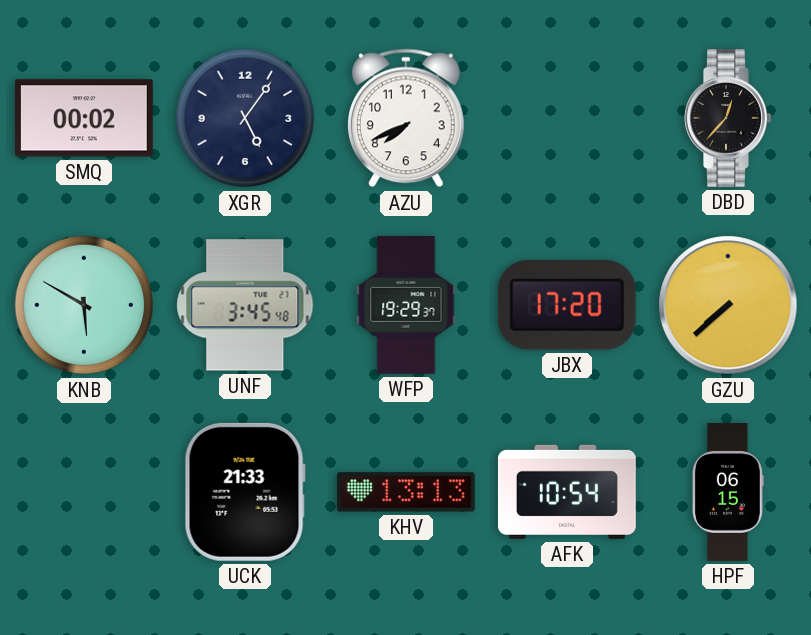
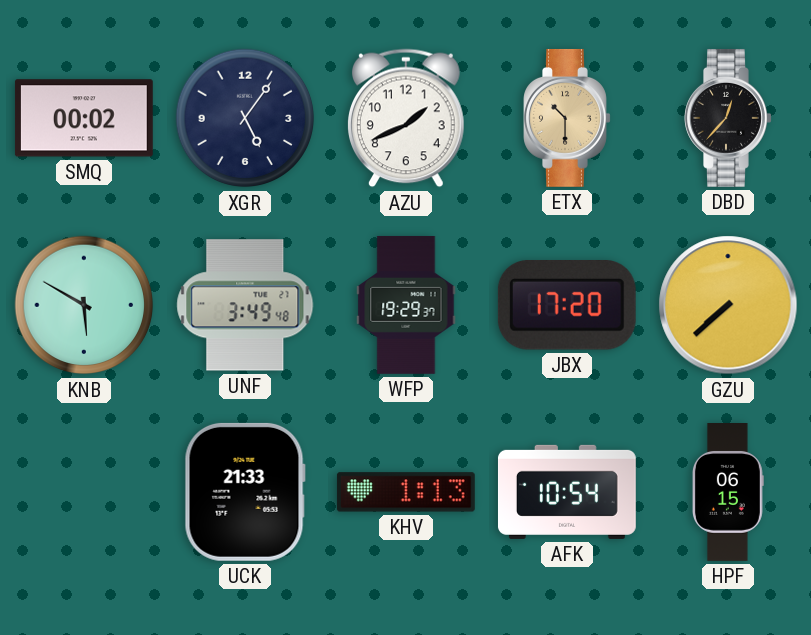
AZU: 7:41 -> 1:41
ETX: none -> 10:30
UNF: 3:45 -> 3:49
KHV: 13:13 -> 1:13
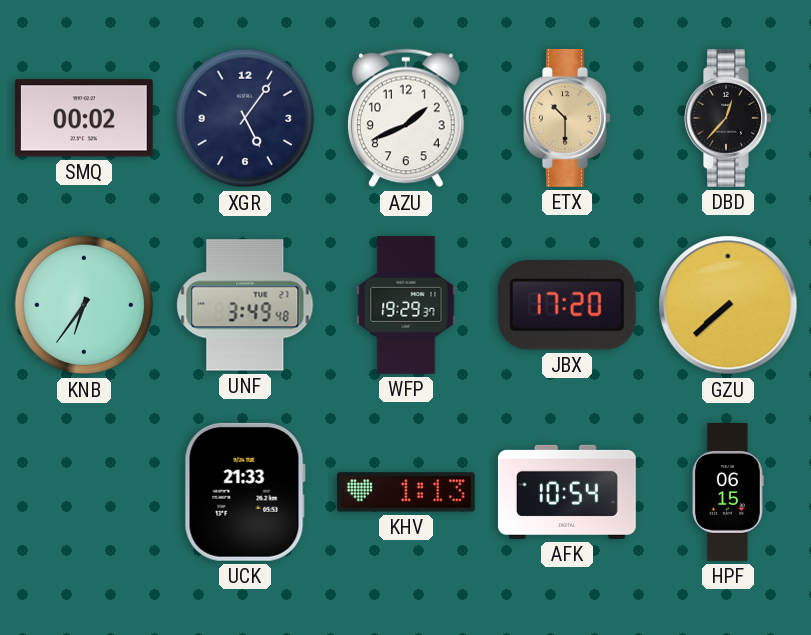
KNB: 5:50 -> 6:36
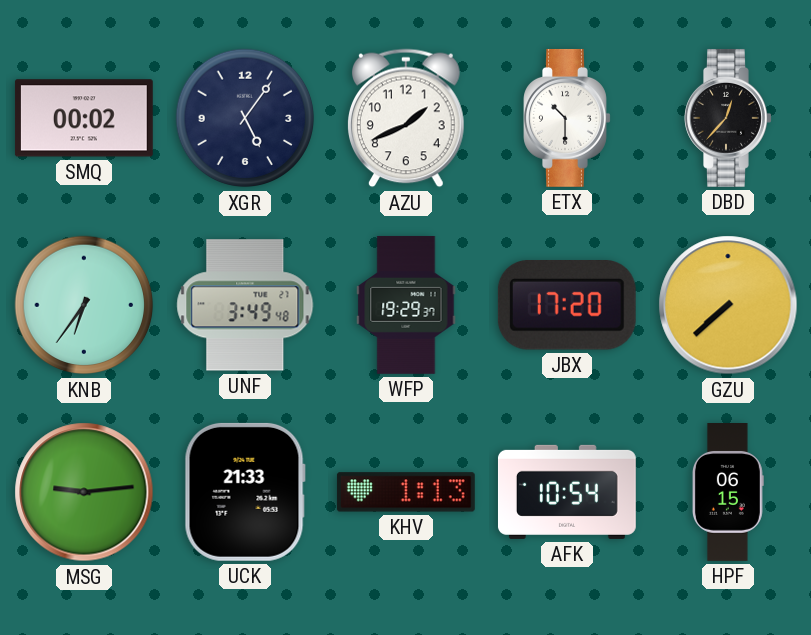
ETX dial: champagne -> white
MSG: none -> 9:14
